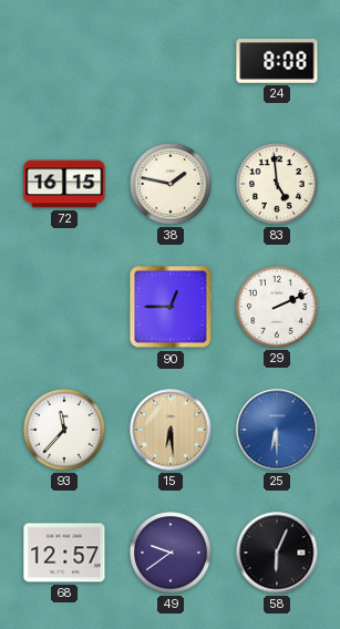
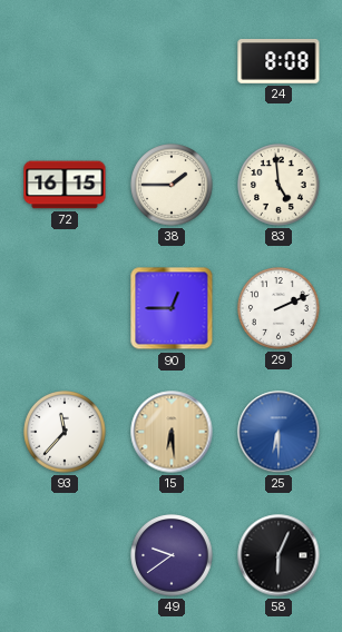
38: 1:47 -> 1:45
68: 12:57 -> none
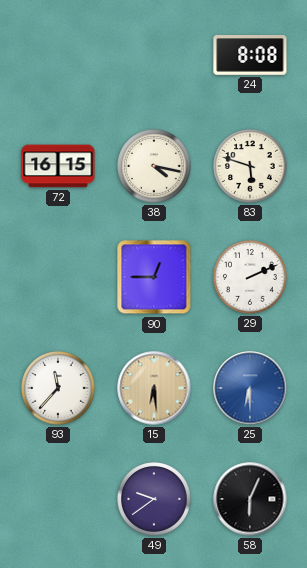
38: 1:45 -> 4:17
83: 4:59 -> 5:48
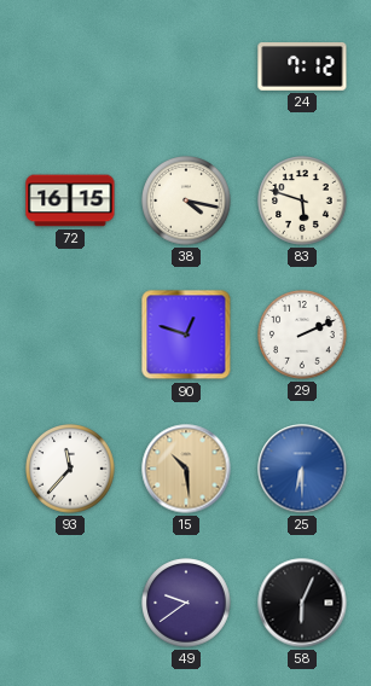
24: 8:08 -> 7:12
90: 12:45 -> 12:48
15: 6:29 -> 10:29
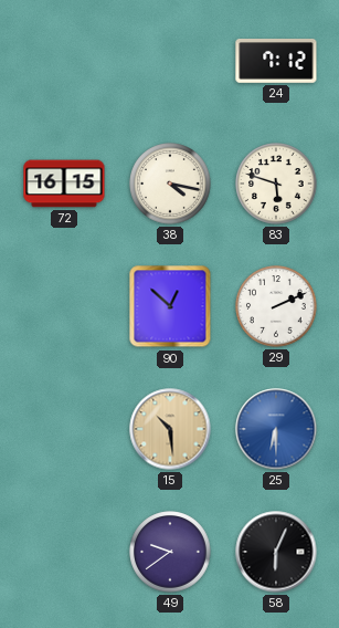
90: 12:48 -> 12:52
93: 11:37 -> none
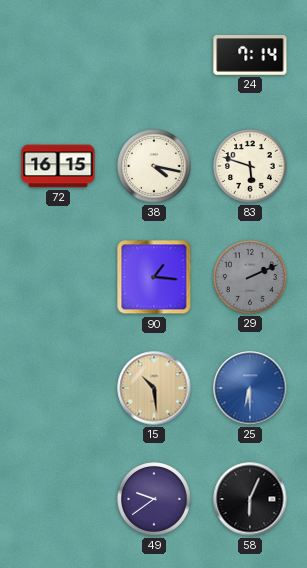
24: 7:12 -> 7:14
90: 12:52 -> 1:16
29 dial: white -> grey
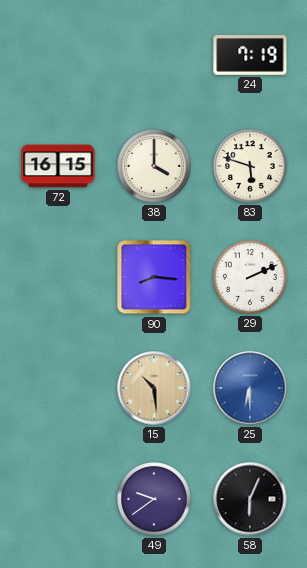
24: 7:14 -> 7:19
38: 4:17 -> 4:00
90: 1:16 -> 8:16
29 dial: grey -> white
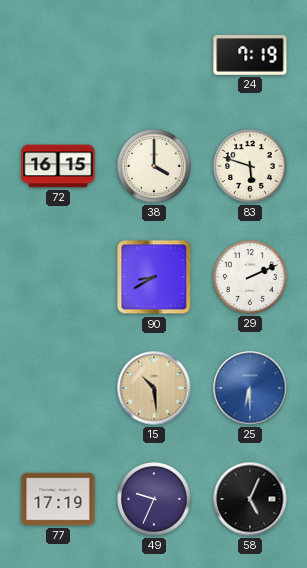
90: 8:16 -> 8:40
77: none -> 17:19
49: 9:39 -> 9:34
58: 6:04 -> 5:04
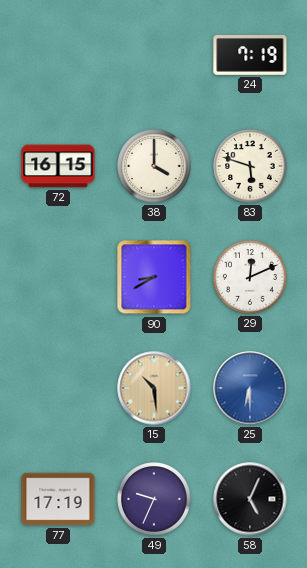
29: 2:11 -> 12:11
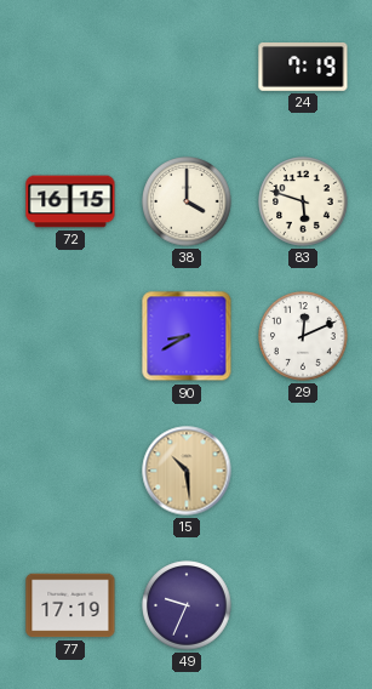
25: 6:30 -> none
58: 5:04 -> none
